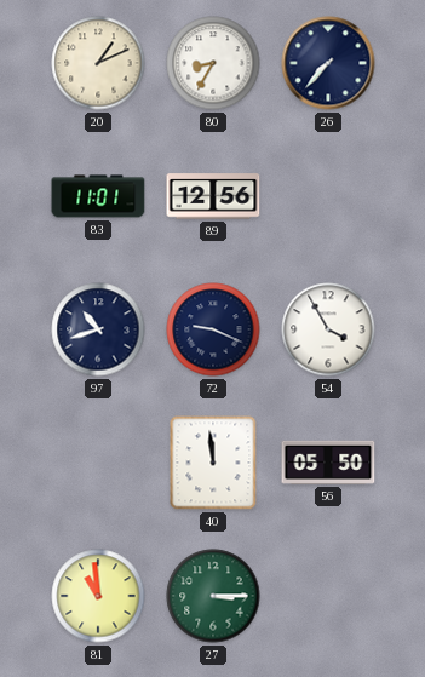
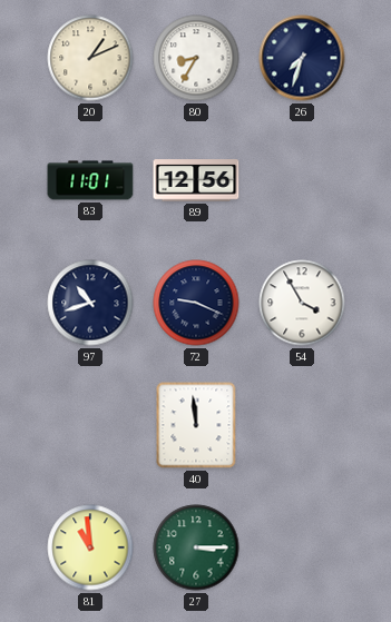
26: 7:37 -> 7:33
56: 05:50 -> none
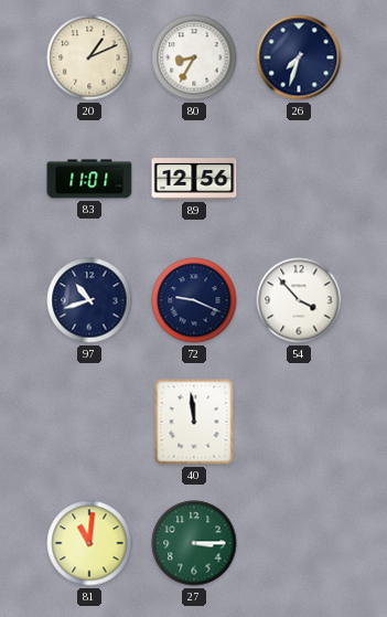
54: 3:55 -> 3:53
81: 10:59 -> 11:01
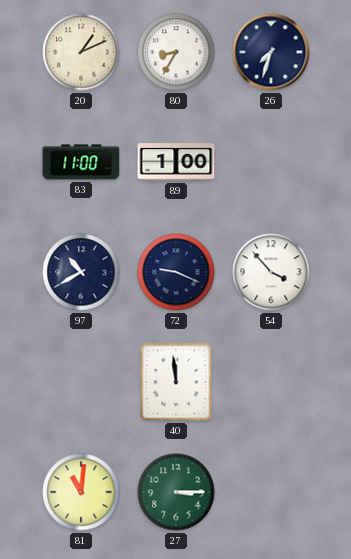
83: 11:01 -> 11:00
89: 12:56 -> 1:00
97: 10:42 -> 10:40
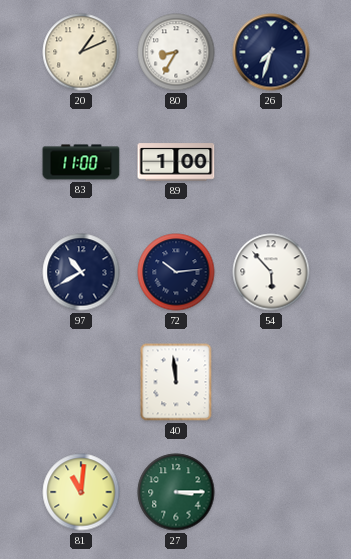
72: 9:19 -> 10:14
54: 3:53 -> 5:53
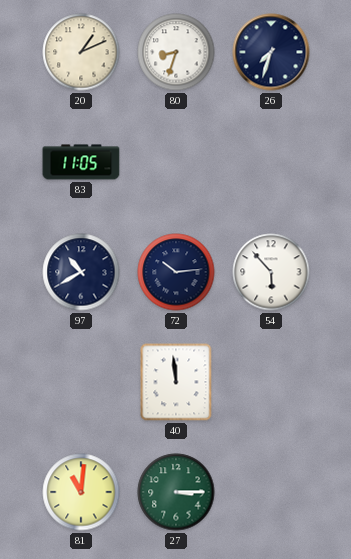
80: 8:35 -> 8:33
83: 11:00 -> 11:05
89: 1:00 -> none
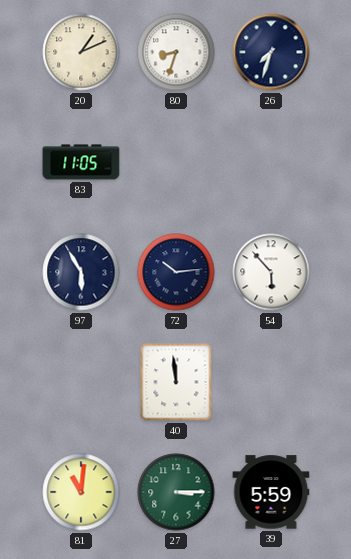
97: 10:40 -> 5:55
39: none -> 5:59
